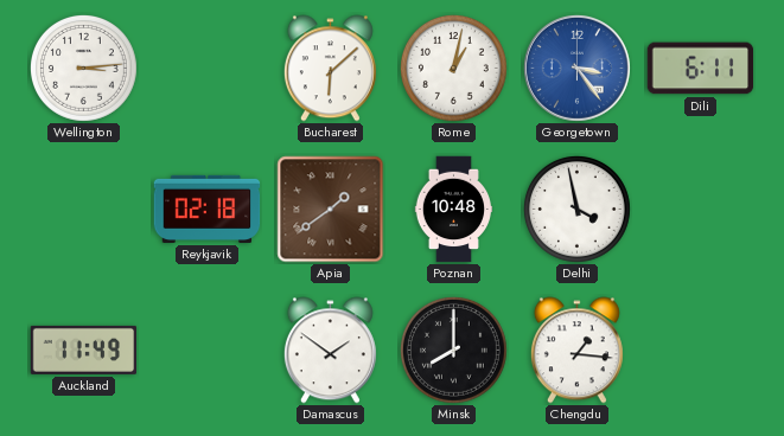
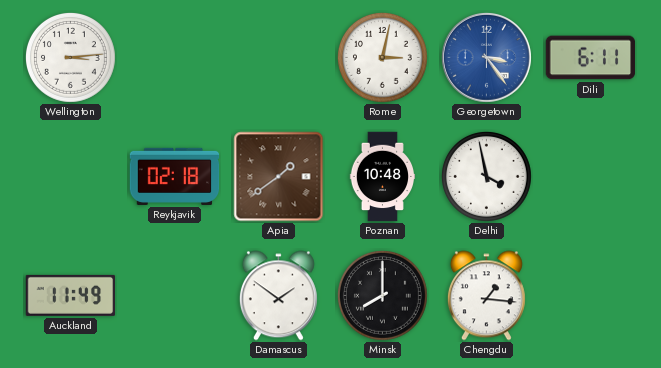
Bucharest: 6:08 -> none
Rome: 1:02 -> 3:02
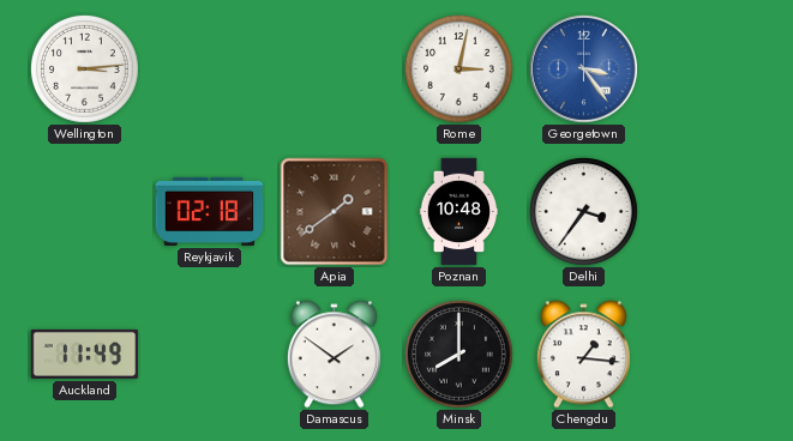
Dili: 6:11 -> none
Delhi: 3:58 -> 3:36
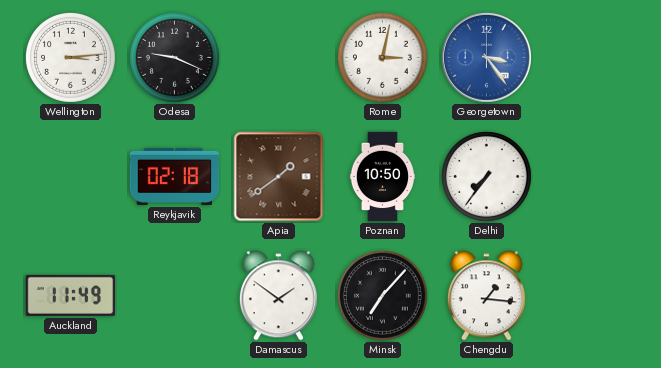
Odesa: none -> 9:19
Poznan: 10:48 -> 10:50
Delhi: 3:36 -> 7:36
Minsk: 8:00 -> 7:07
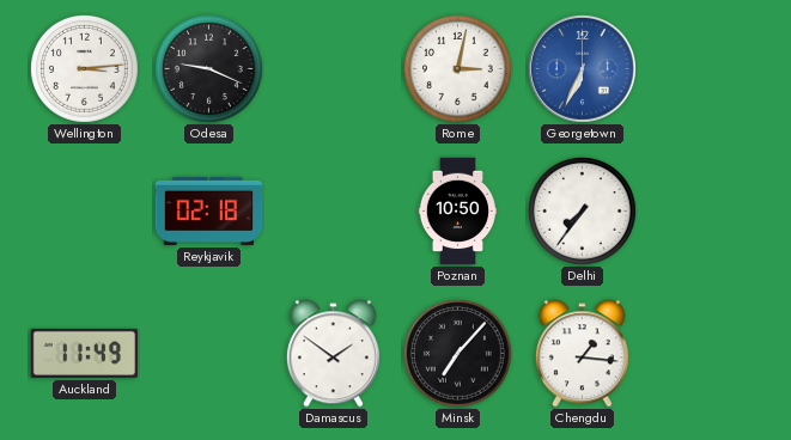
Georgetown: 3:24 -> 6:34
Apia: 1:39 -> none
